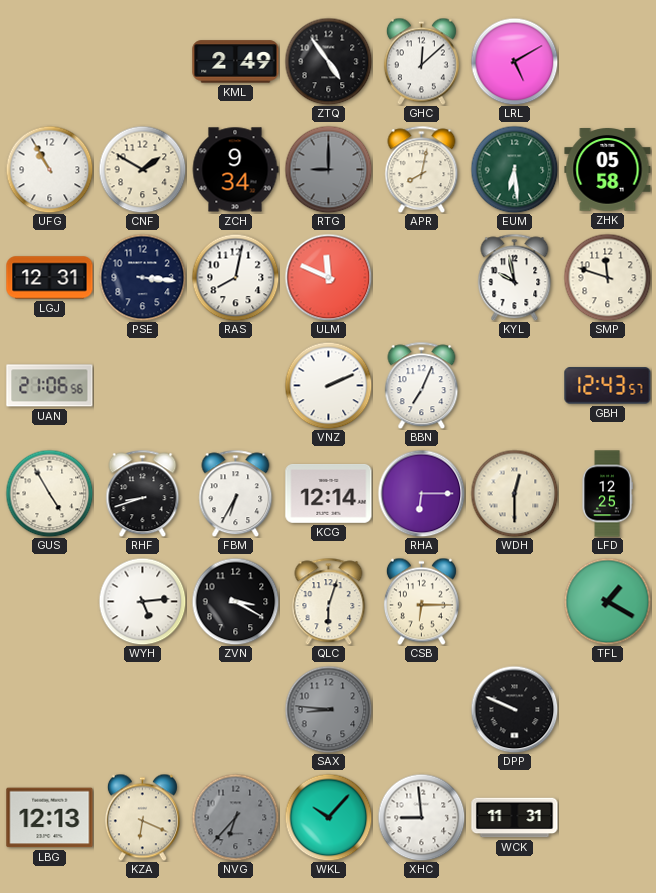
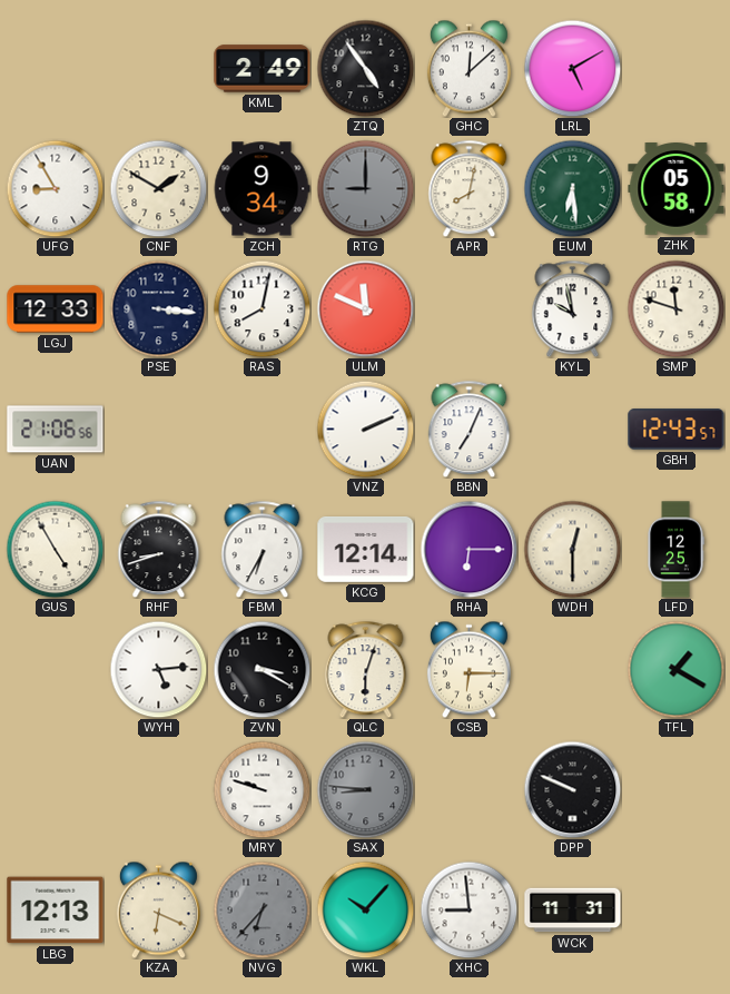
UFG: 10:55 -> 8:55
LGJ: 12:31 -> 12:33
MRY: none -> 9:48
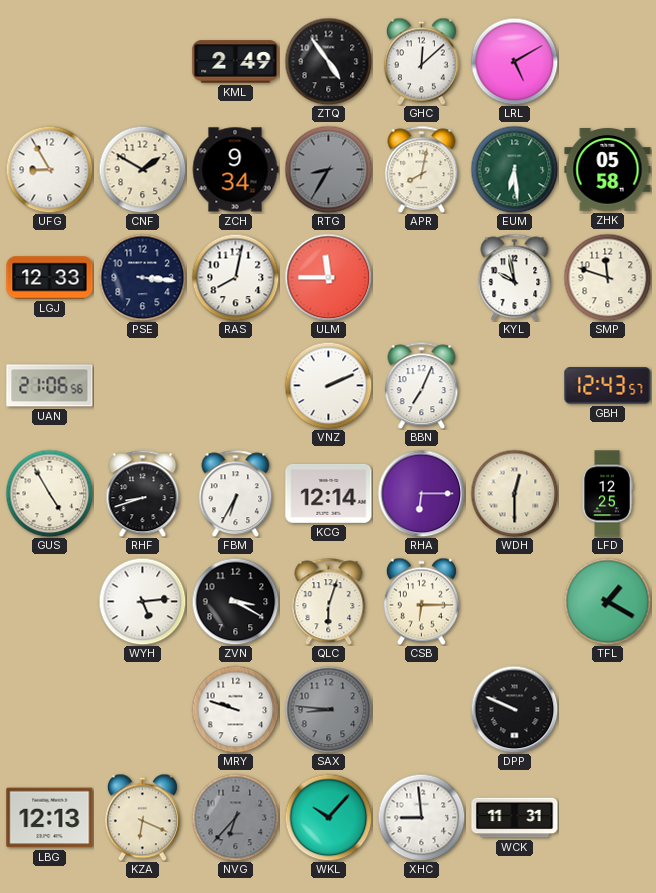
RTG: 9:00 -> 8:35
ULM: 11:49 -> 11:45
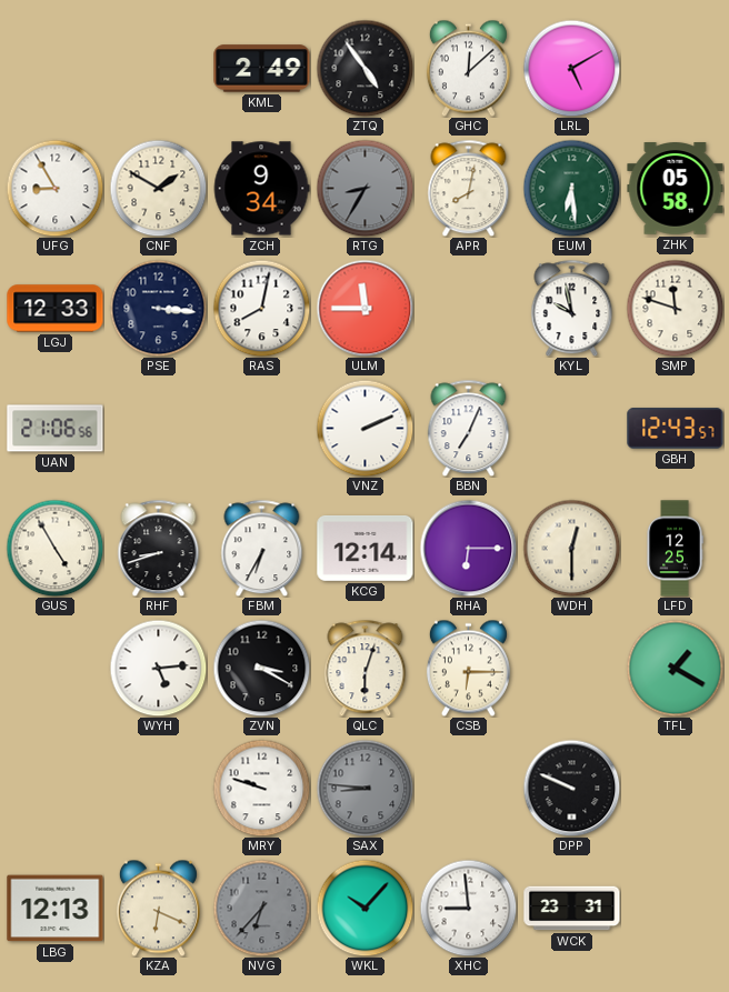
WCK: 11:31 -> 23:31
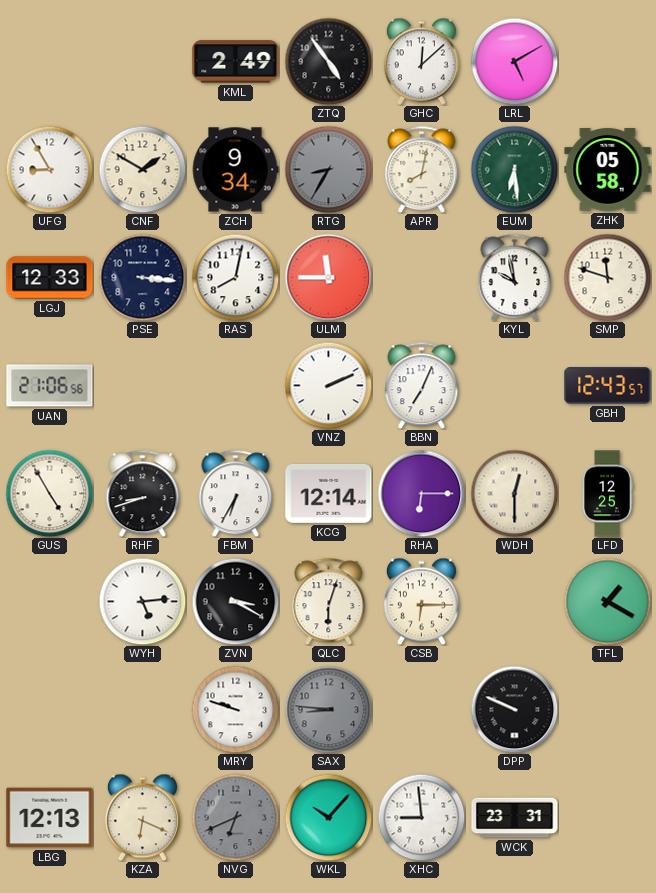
NVG: 6:37 -> 6:41
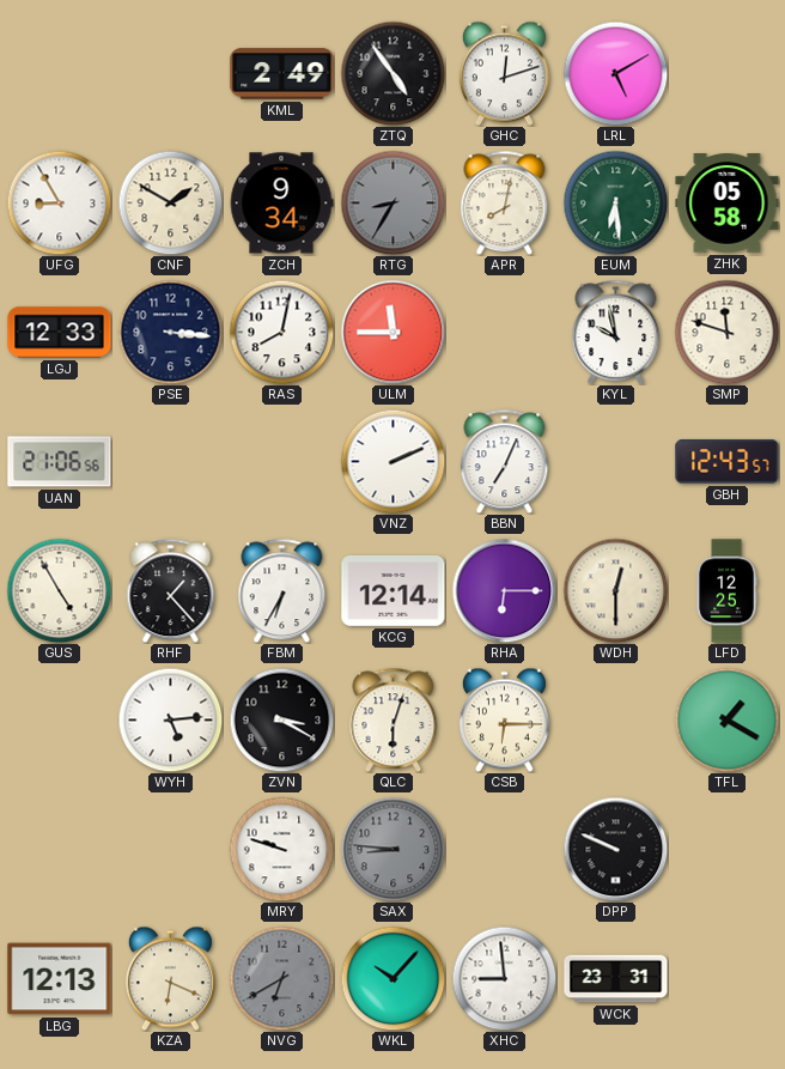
GHC: 12:08 -> 12:12
RHF: 8:42 -> 1:23
NVG: 6:41 -> 6:40
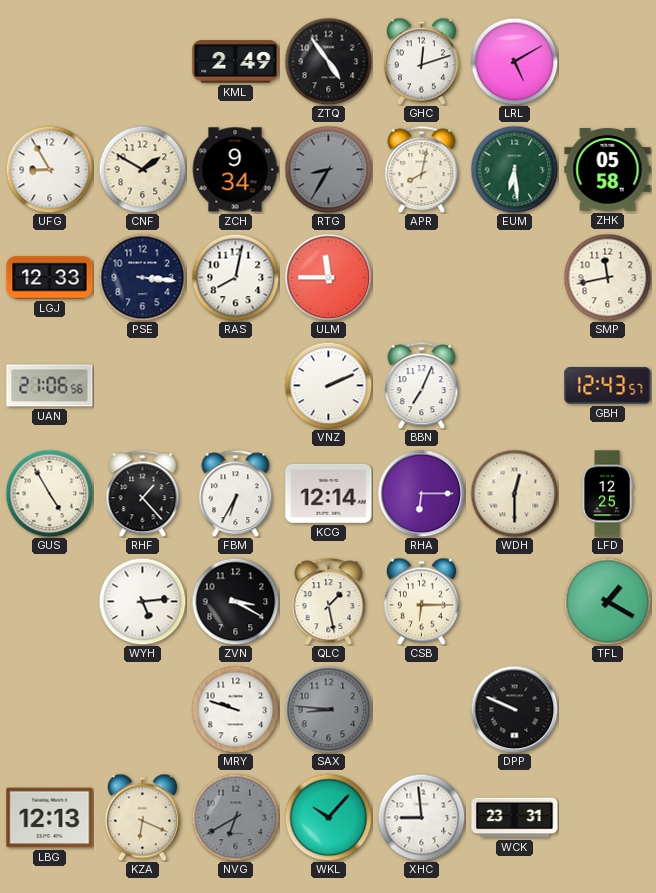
KYL: 9:58 -> none
SMP: 11:48 -> 11:43
QLC: 6:03 -> 1:28
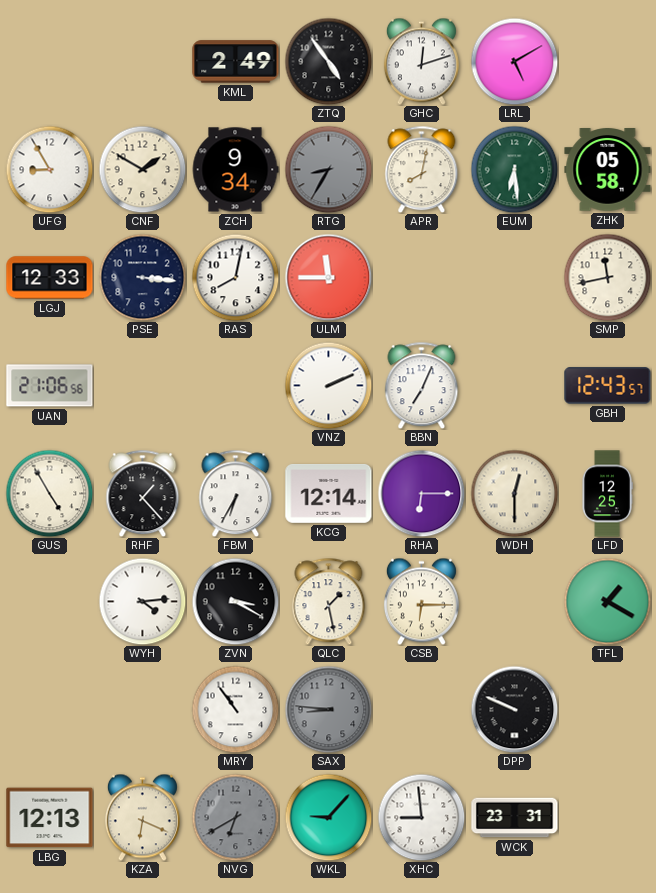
WYH: 5:14 -> 4:14
MRY: 9:48 -> 10:54
WKL: 10:07 -> 9:07
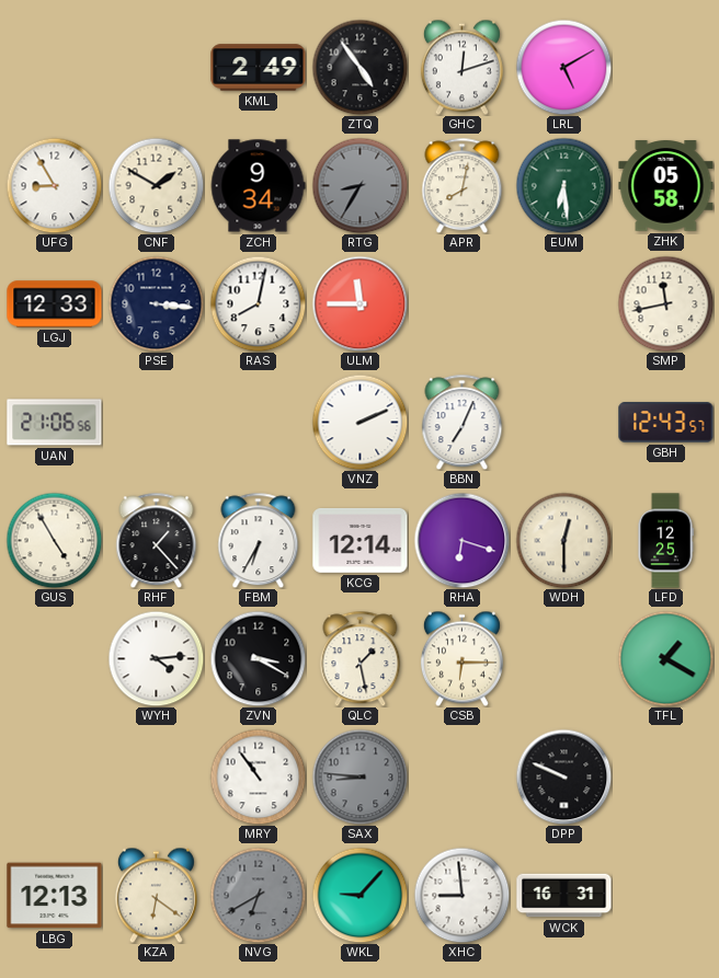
RHA: 6:15 -> 6:18
KZA: 6:19 -> 6:21
WCK: 23:31 -> 16:31
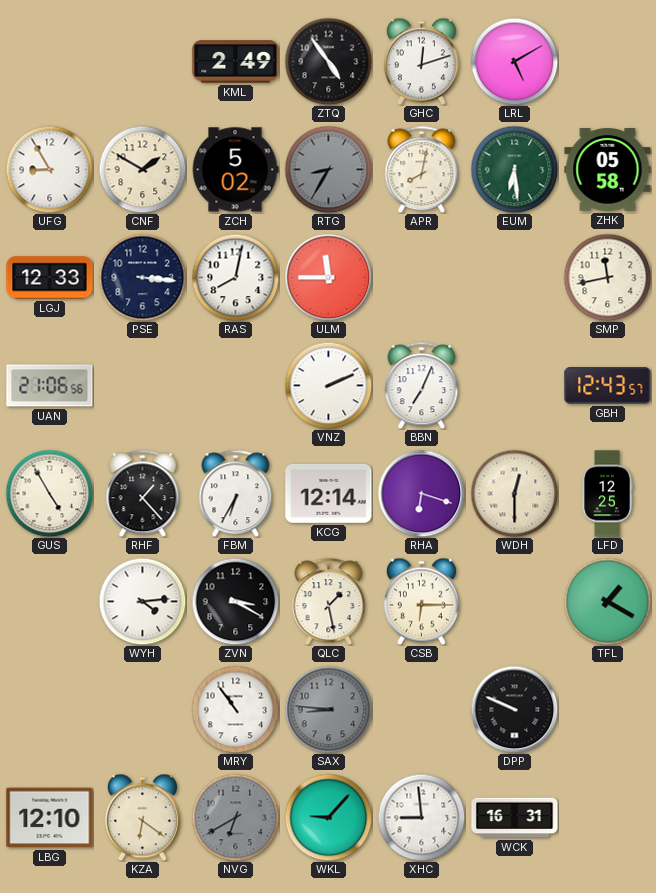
ZCH: 9:34 -> 5:02
LBG: 12:13 -> 12:10
